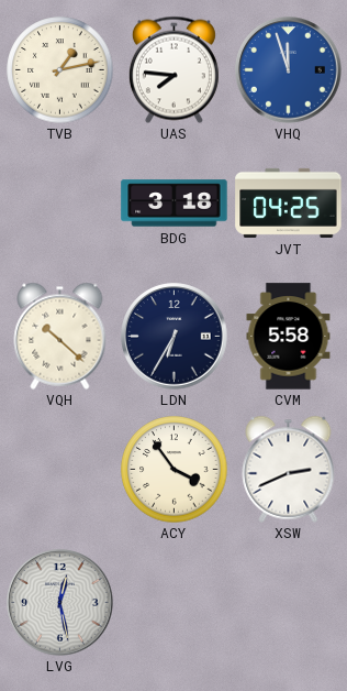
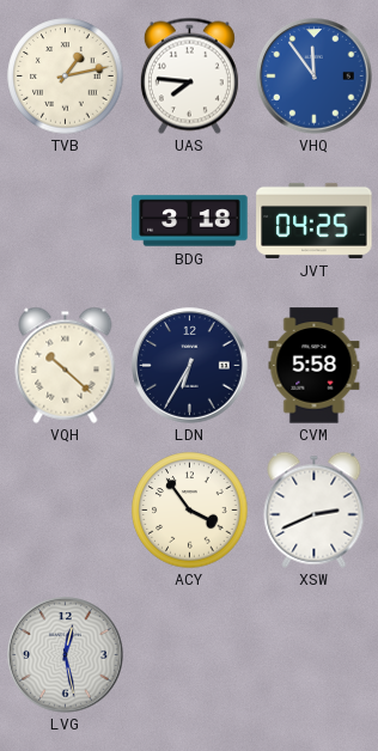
VHQ: 11:57 -> 11:54
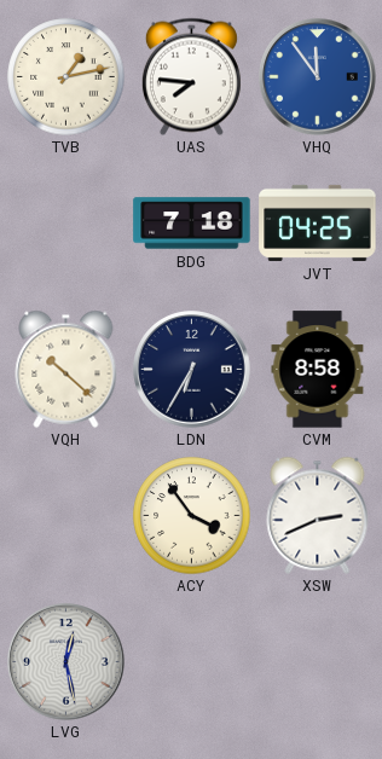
BDG: 3:18 -> 7:18
CVM: 5:58 -> 8:58
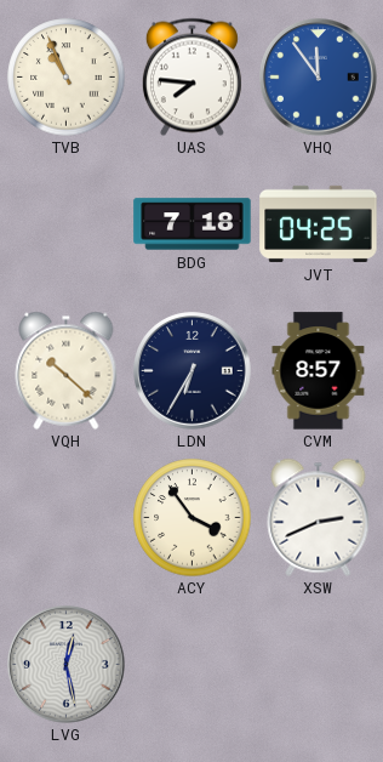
TVB: 1:13 -> 10:56
CVM: 8:58 -> 8:57
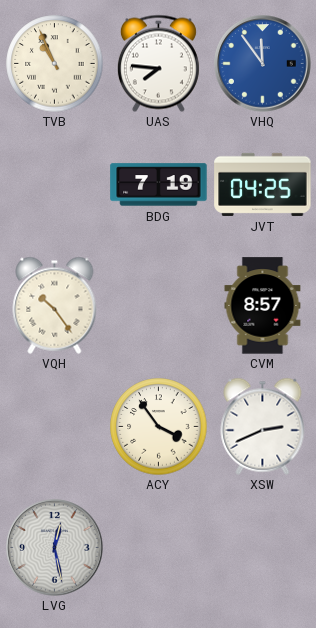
BDG: 7:18 -> 7:19
VQH: 10:22 -> 10:24
LDN: 6:35 -> none
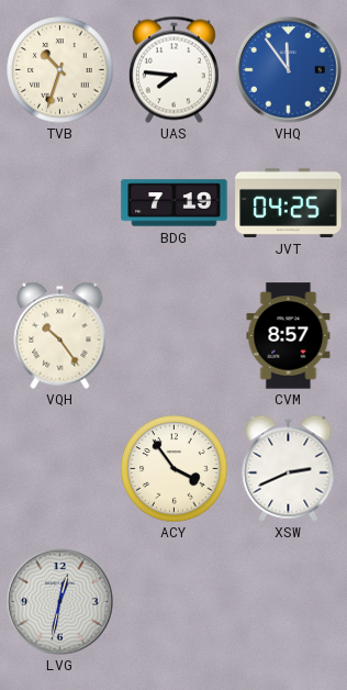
TVB: 10:56 -> 10:33
LVG: 12:28 -> 12:32
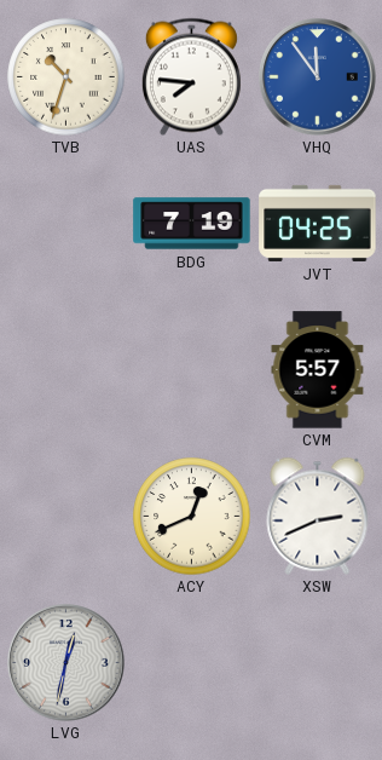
VQH: 10:24 -> none
CVM: 8:57 -> 5:57
ACY: 3:54 -> 12:41
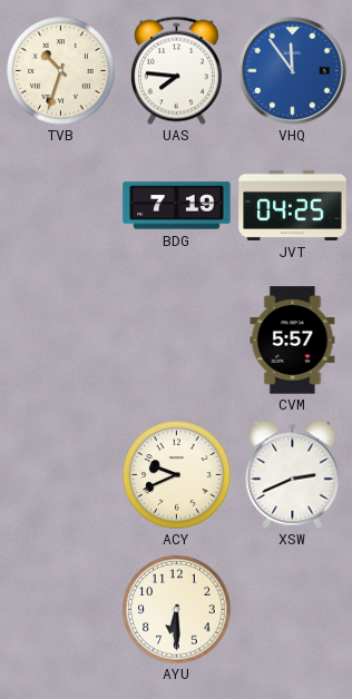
ACY: 12:41 -> 9:41
LVG: 12:32 -> none
AYU: none -> 6:30
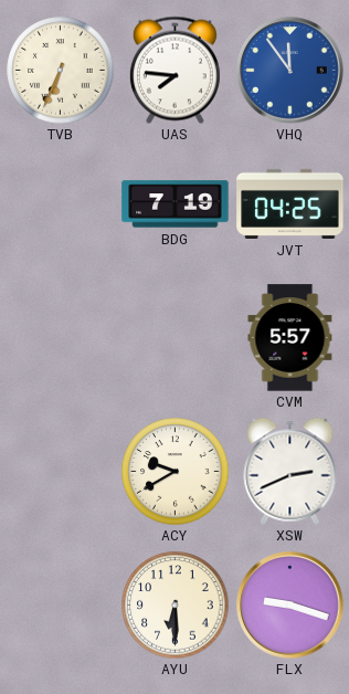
TVB: 10:33 -> 6:34
ACY: 9:41 -> 9:40
FLX: none -> 9:18
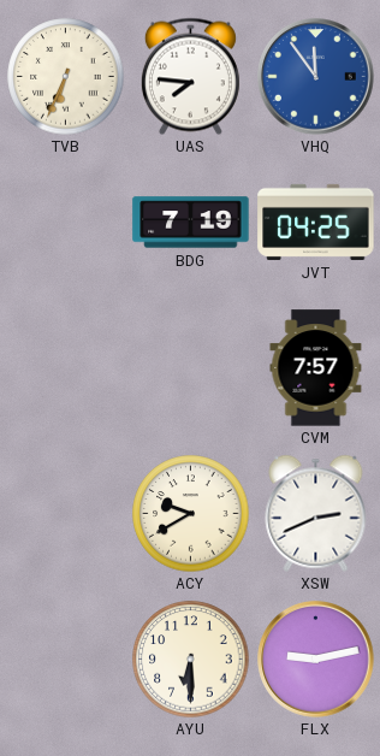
CVM: 5:57 -> 7:57
FLX: 9:18 -> 9:13
